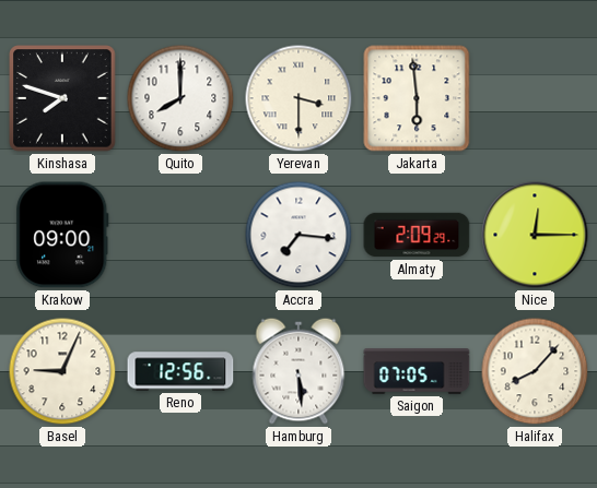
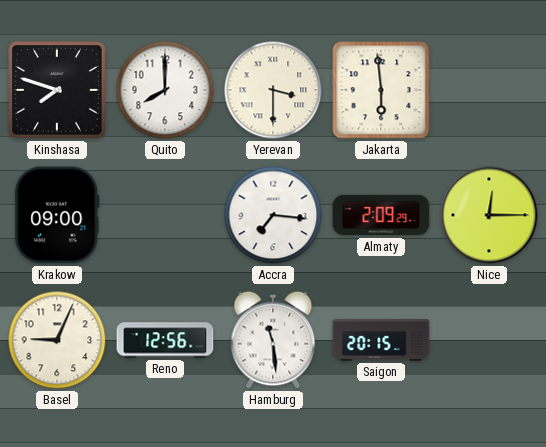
Hamburg: 5:29 -> 11:29
Saigon: 07:05 -> 20:15
Halifax: 8:07 -> none
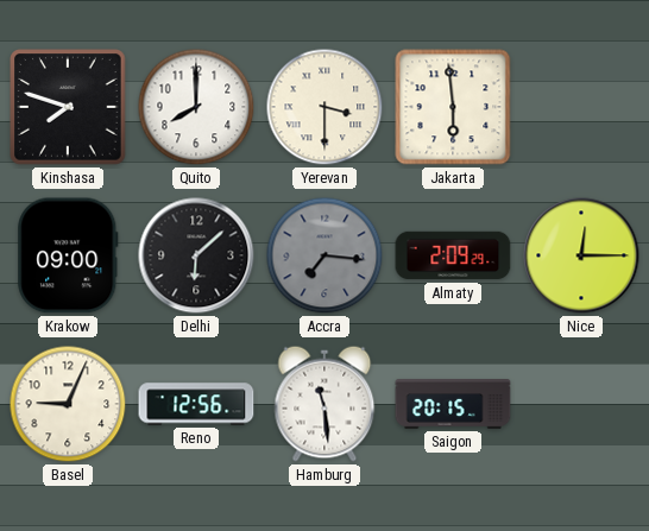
Delhi: none -> 6:08
Accra dial: white -> grey
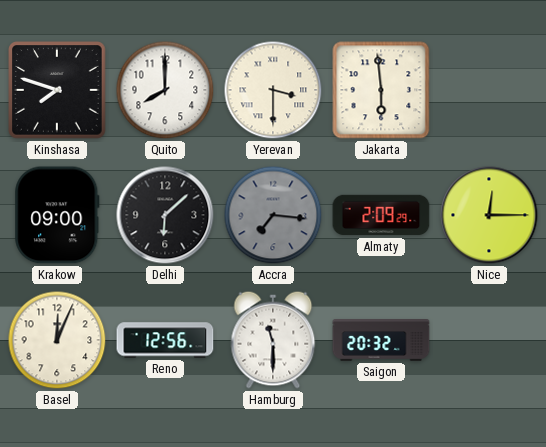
Basel: 9:04 -> 12:04
Hamburg: 11:29 -> 11:30
Saigon: 20:15 -> 20:32
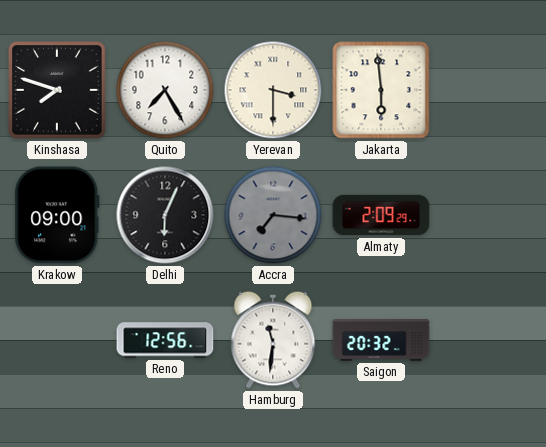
Quito: 8:00 -> 7:25
Delhi: 6:08 -> 6:04
Nice: 12:15 -> none
Basel: 12:04 -> none
Hamburg: 11:30 -> 11:31
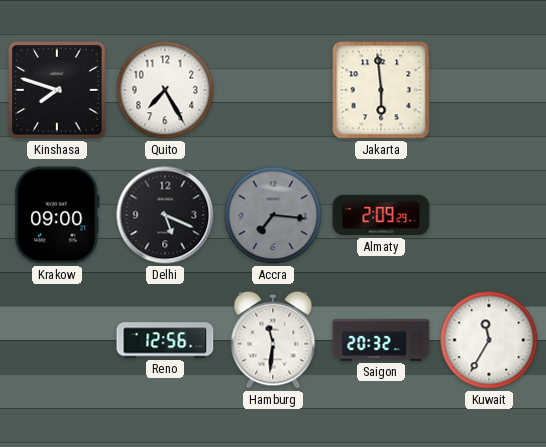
Yerevan: 3:30 -> none
Delhi: 6:04 -> 5:19
Kuwait: none -> 11:35
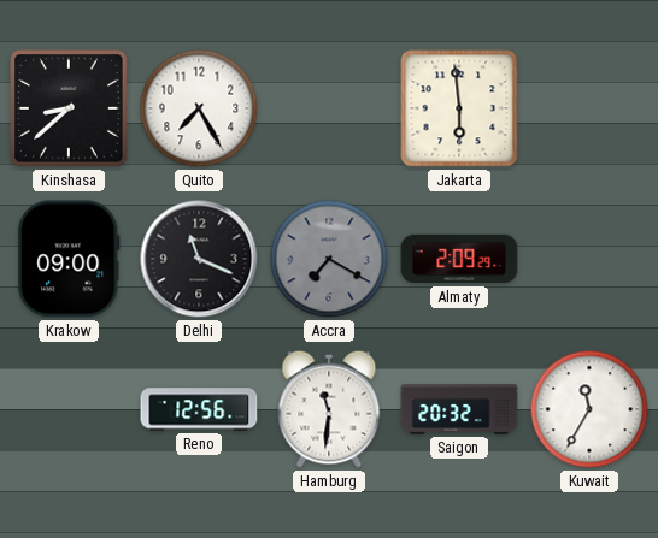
Kinshasa: 7:48 -> 8:38
Delhi: 5:19 -> 11:19
Accra: 7:16 -> 7:20
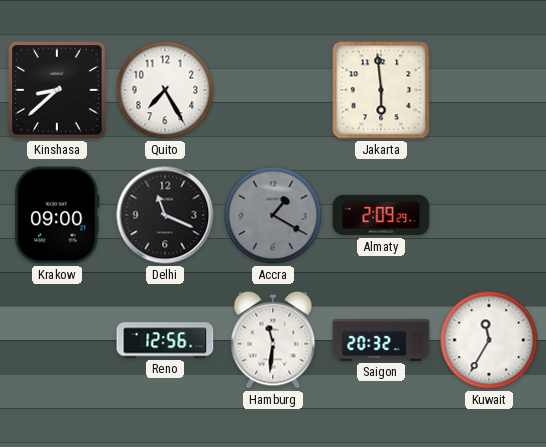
Accra: 7:20 -> 1:20
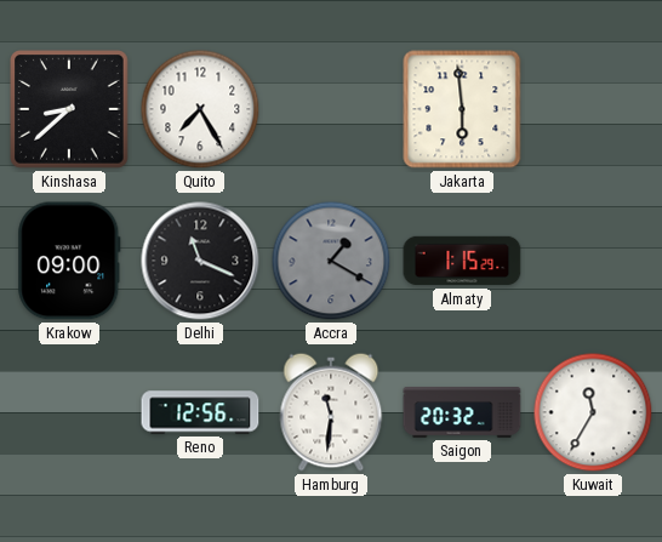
Almaty: 2:09 -> 1:15
